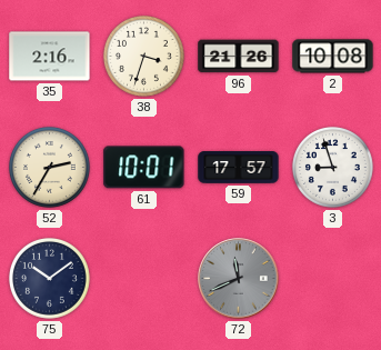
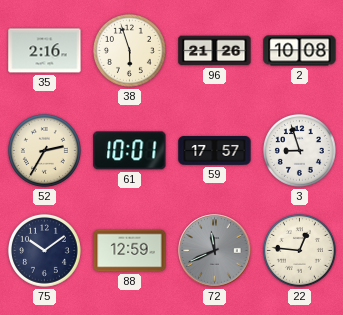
38: 3:33 -> 5:57
88: none -> 12:59
22: none -> 12:46
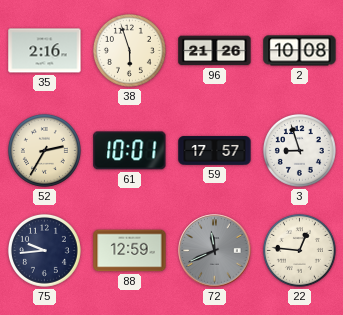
75: 10:09 -> 9:44
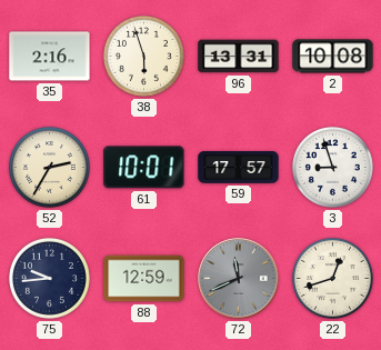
96: 21:26 -> 13:31
22: 12:46 -> 12:42
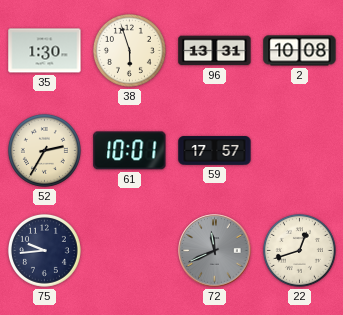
35: 2:16 -> 1:30
3: 8:57 -> none
88: 12:59 -> none
